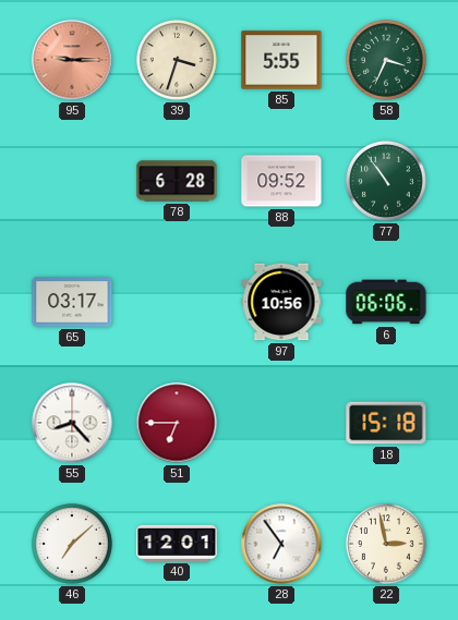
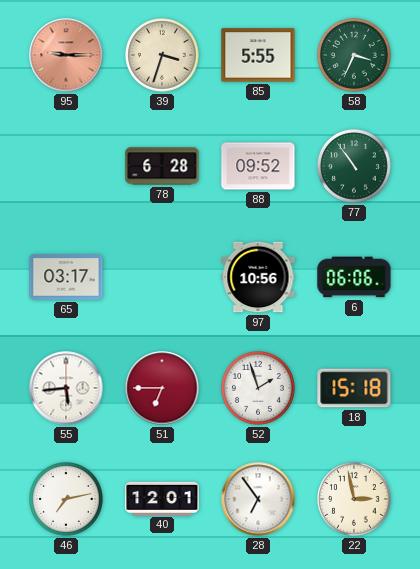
55: 8:23 -> 5:44
52: none -> 1:57
46: 7:08 -> 7:13
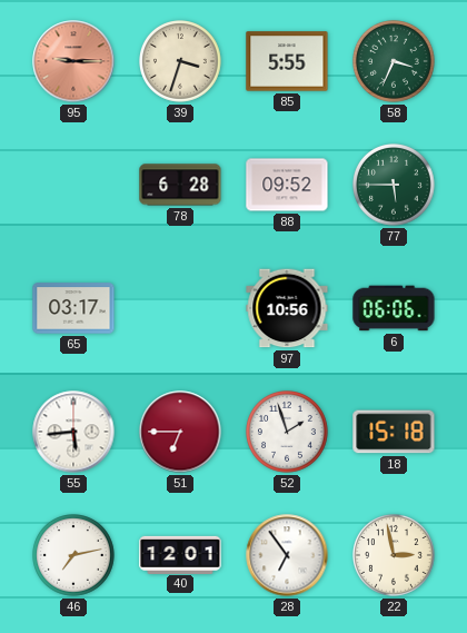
77: 10:54 -> 5:45
